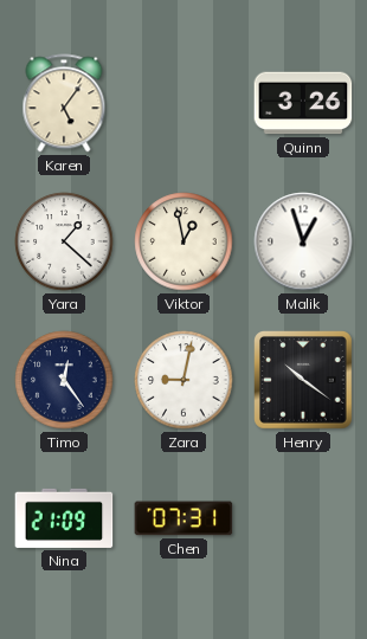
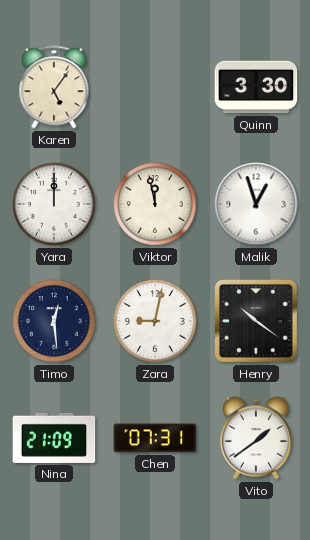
Quinn: 3:26 -> 3:30
Yara: 1:22 -> 12:00
Viktor: 12:58 -> 11:58
Timo: 12:24 -> 12:29
Vito: none -> 1:39
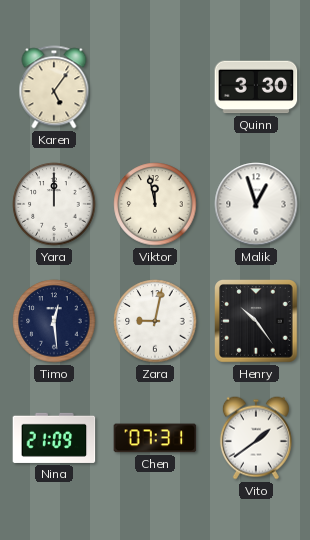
Henry: 10:21 -> 10:24
